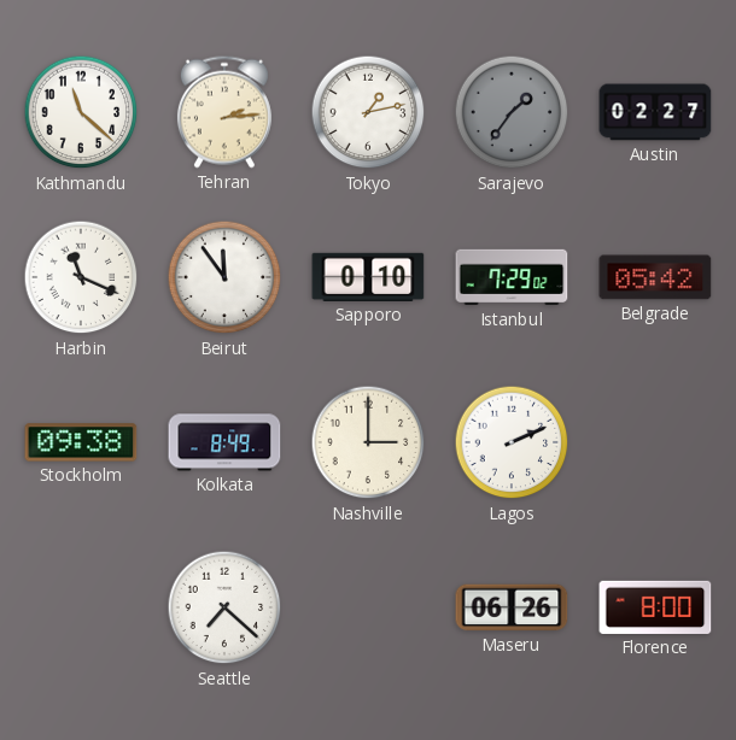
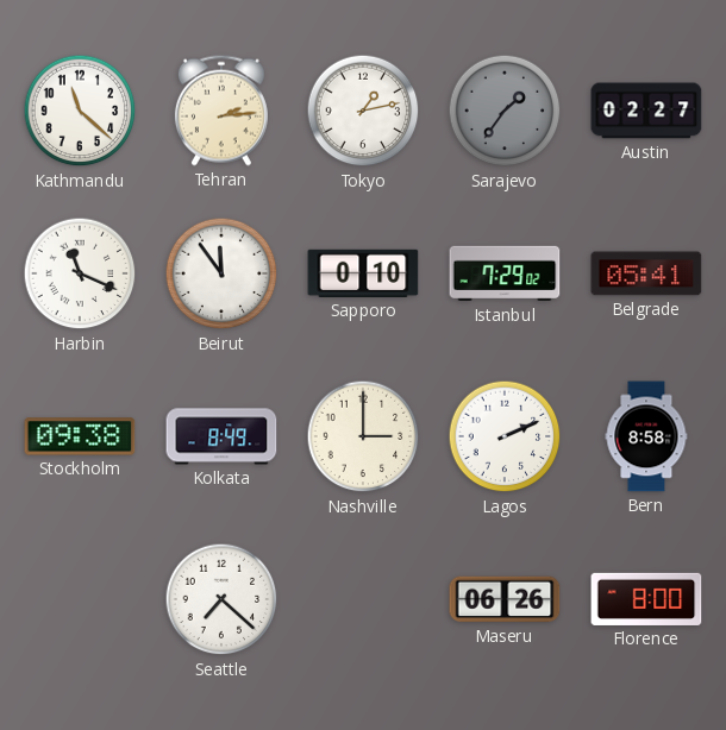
Belgrade: 05:42 -> 05:41
Bern: none -> 8:58
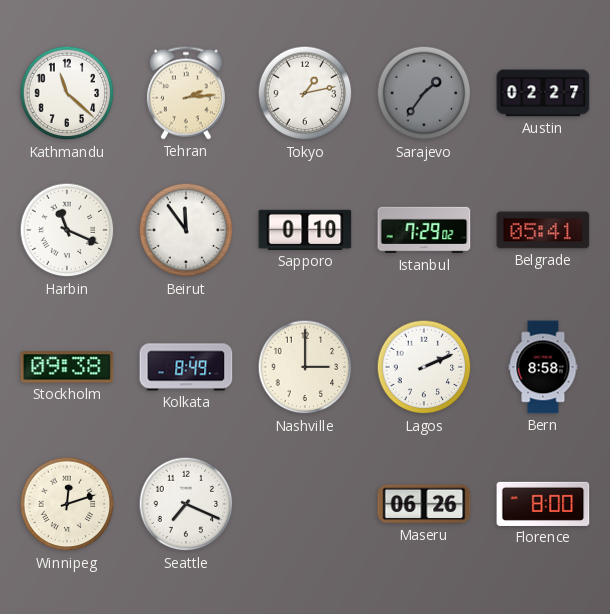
Winnipeg: none -> 12:12
Seattle: 7:22 -> 7:19
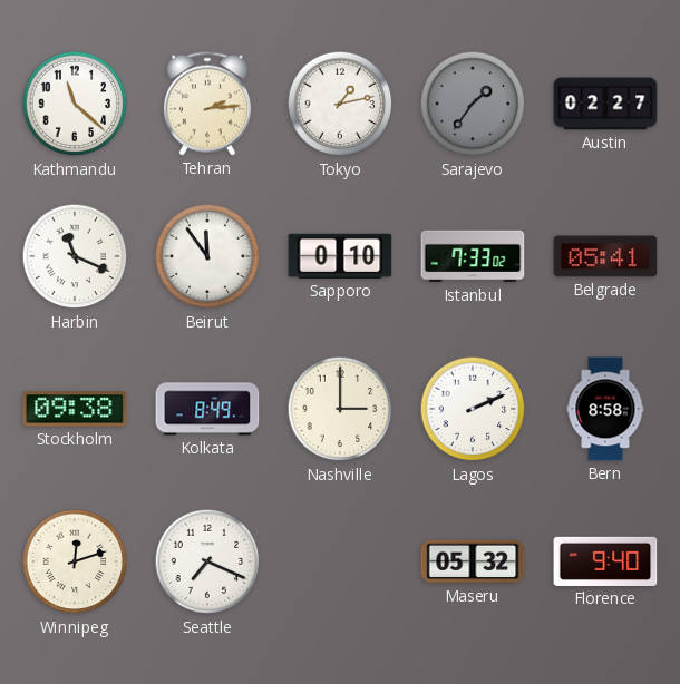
Istanbul: 7:29 -> 7:33
Maseru: 06:26 -> 05:32
Florence: 8:00 -> 9:40
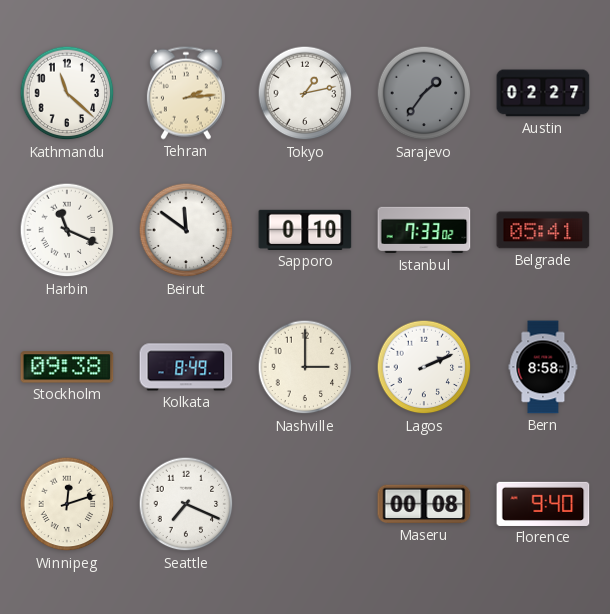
Beirut: 11:54 -> 11:51
Maseru: 05:32 -> 00:08
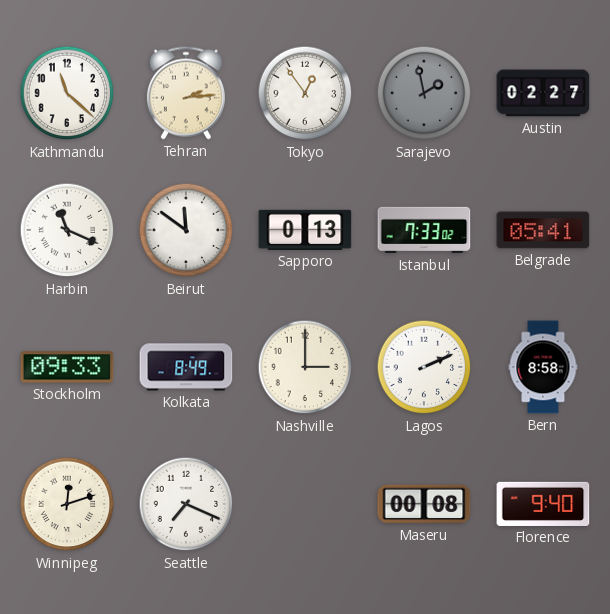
Tokyo: 1:13 -> 12:54
Sarajevo: 1:36 -> 1:58
Sapporo: 0:10 -> 0:13
Stockholm: 09:38 -> 09:33
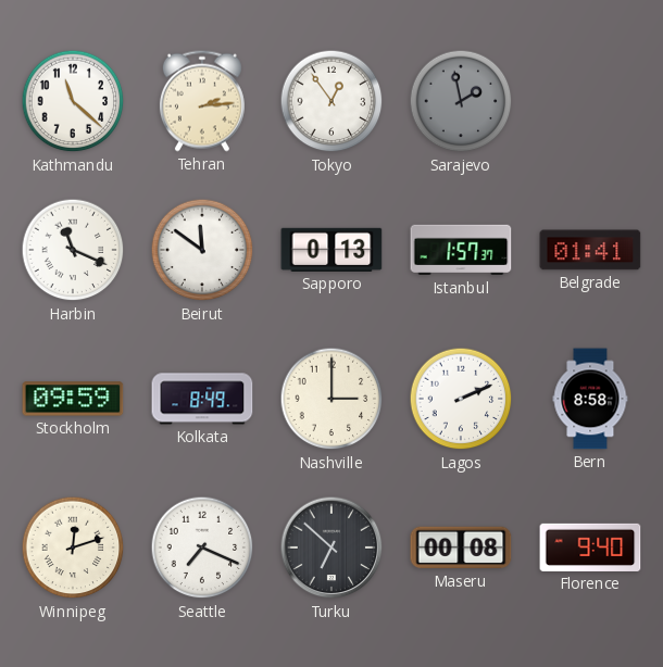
Austin: 02:27 -> none
Istanbul: 7:33 -> 1:57
Belgrade: 05:41 -> 01:41
Stockholm: 09:33 -> 09:59
Turku: none -> 6:52
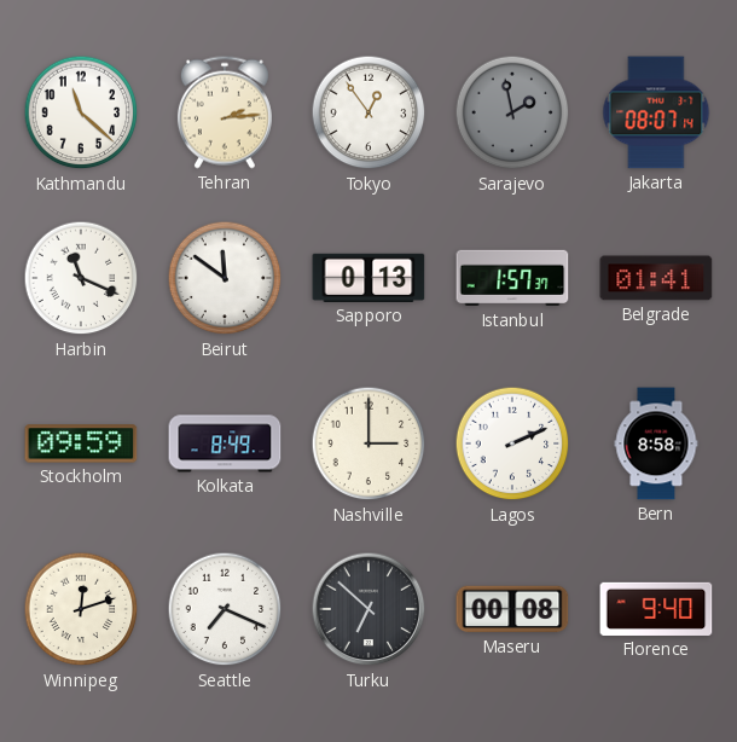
Jakarta: none -> 08:07
